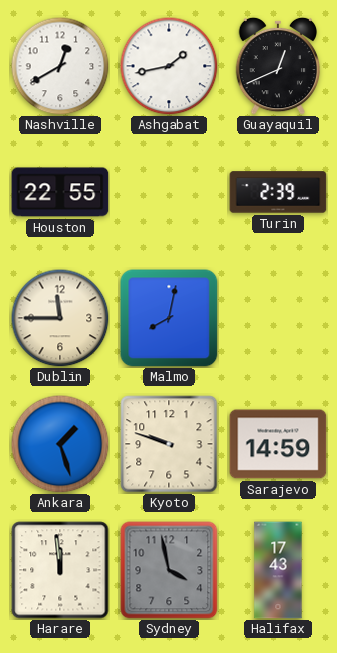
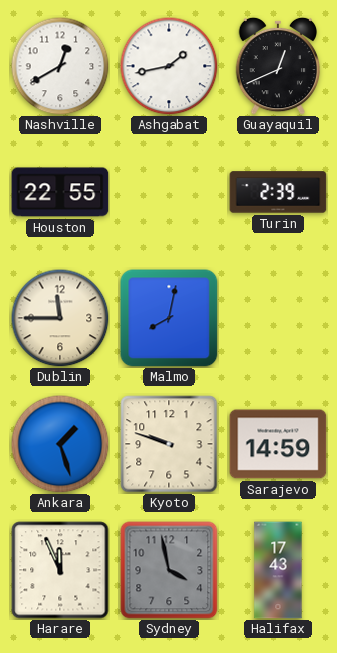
Harare: 11:59 -> 11:56
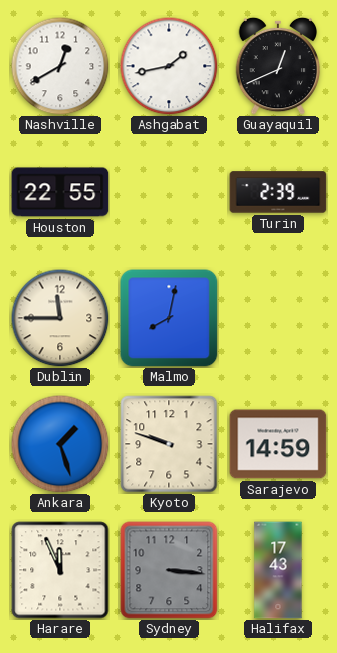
Sydney: 3:58 -> 3:16
